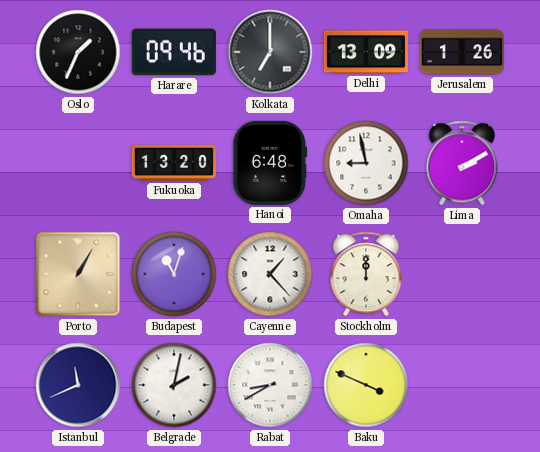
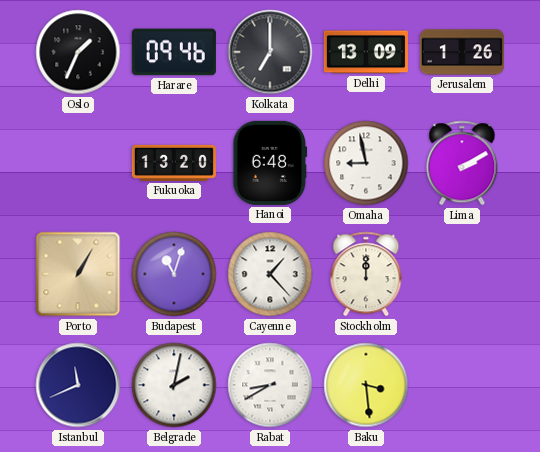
Baku: 3:49 -> 3:29
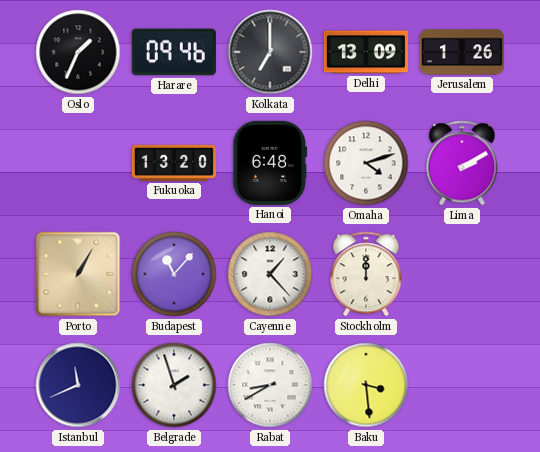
Omaha: 8:58 -> 4:12
Budapest: 11:03 -> 11:07
Belgrade: 2:02 -> 1:57
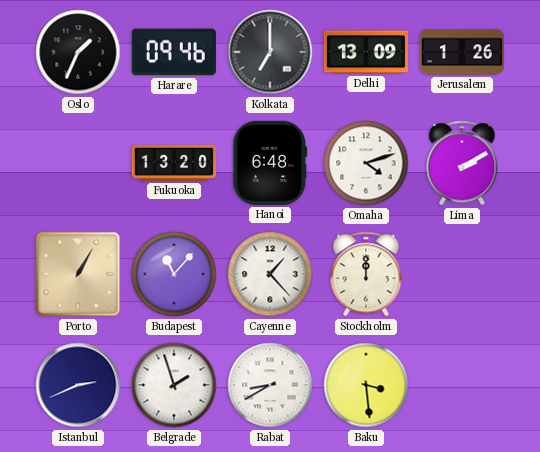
Istanbul: 11:41 -> 2:41
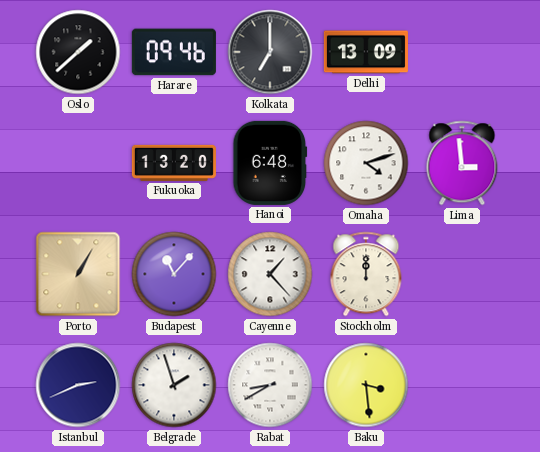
Oslo: 1:34 -> 1:38
Jerusalem: 1:26 -> none
Lima: 2:10 -> 2:59
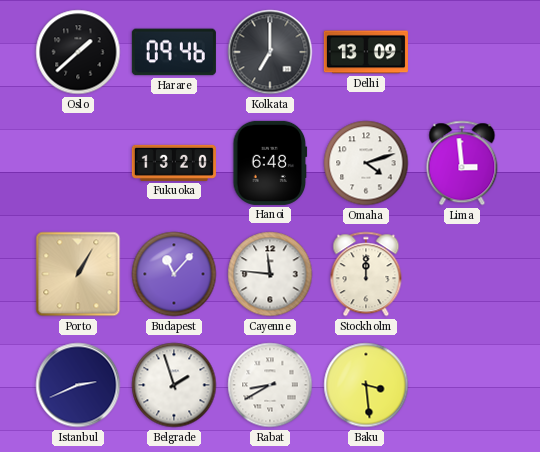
Cayenne: 1:23 -> 11:46
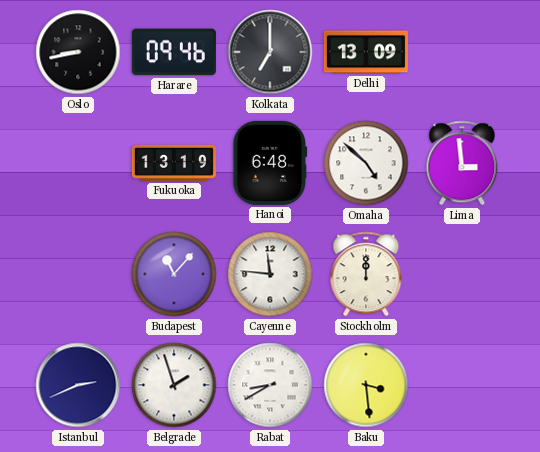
Oslo: 1:38 -> 8:43
Fukuoka: 13:20 -> 13:19
Omaha: 4:12 -> 4:52
Porto: 1:05 -> none
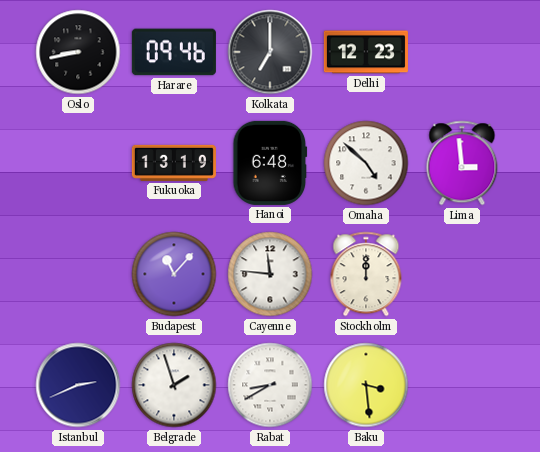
Delhi: 13:09 -> 12:23
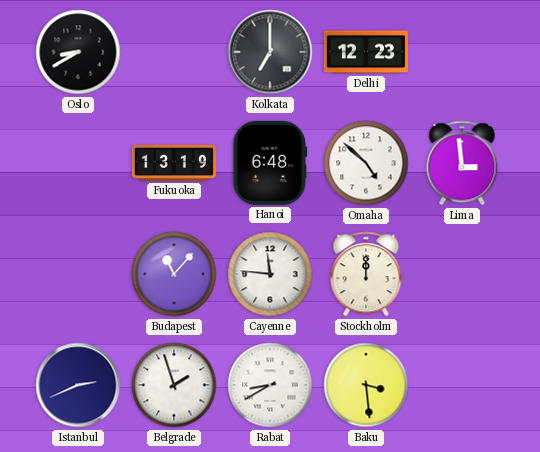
Oslo: 8:43 -> 8:40
Harare: 09:46 -> none
